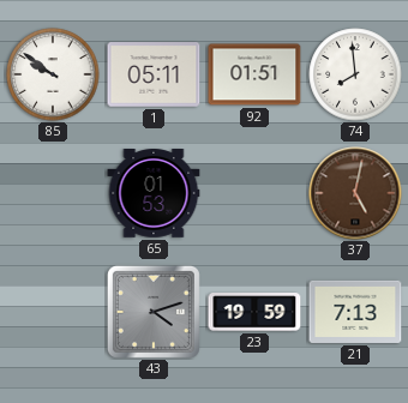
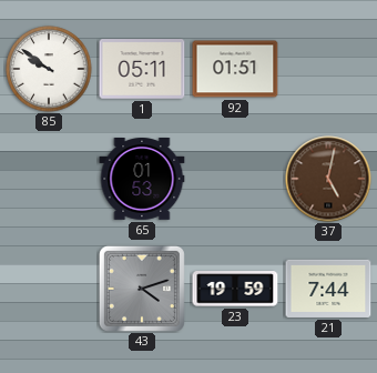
74: 7:59 -> none
21: 7:13 -> 7:44
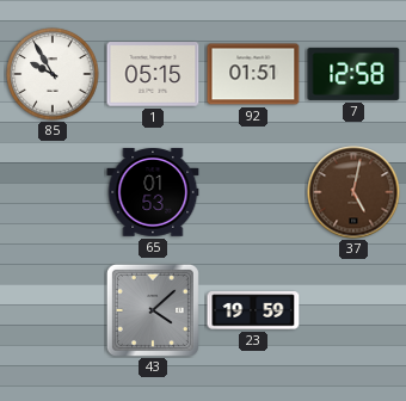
85: 9:51 -> 9:55
1: 05:11 -> 05:15
7: none -> 12:58
43: 4:12 -> 4:08
21: 7:44 -> none
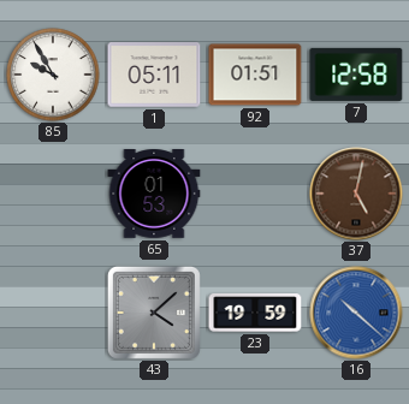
1: 05:15 -> 05:11
16: none -> 10:22
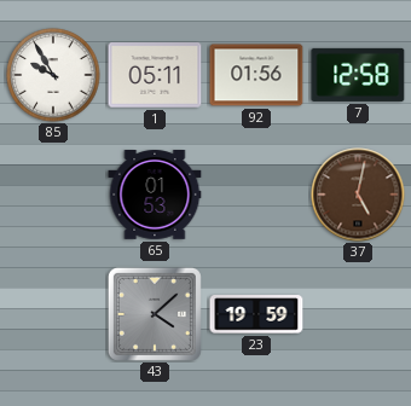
92: 01:51 -> 01:56
16: 10:22 -> none
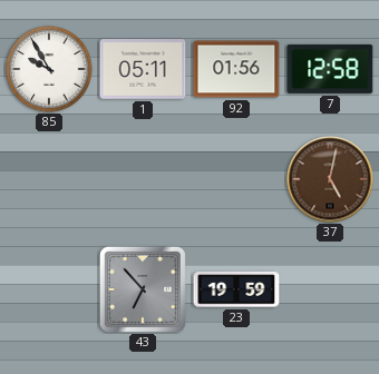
65: 01:53 -> none
43: 4:08 -> 6:53
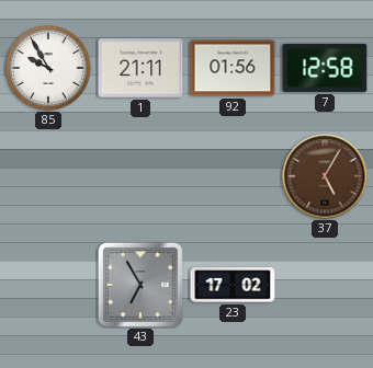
1: 05:11 -> 21:11
37: 5:02 -> 5:05
43: 6:53 -> 6:55
23: 19:59 -> 17:02
